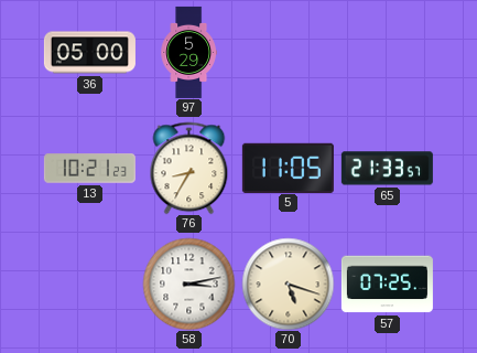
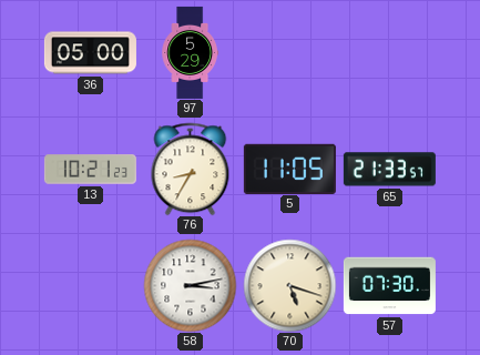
57: 07:25 -> 07:30
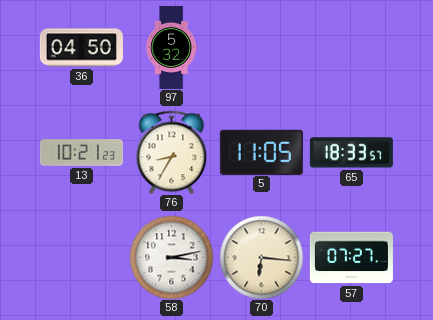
36: 05:00 -> 04:50
97: 5:29 -> 5:32
65: 21:33 -> 18:33
70: 5:18 -> 6:16
57: 07:30 -> 07:27
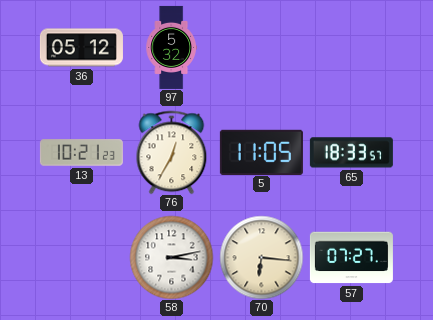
36: 04:50 -> 05:12
76: 8:35 -> 12:35
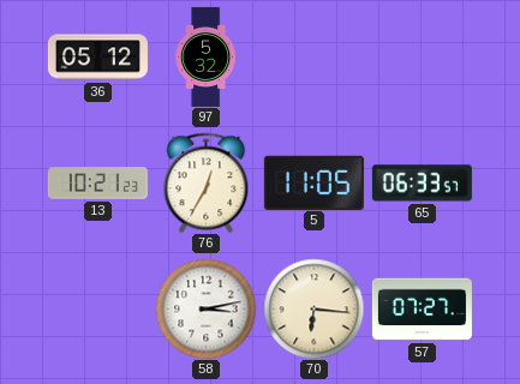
65: 18:33 -> 06:33
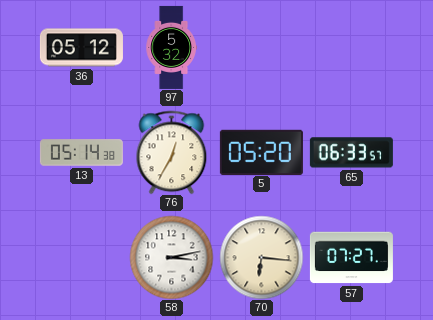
13: 10:21 -> 05:14
5: 11:05 -> 05:20
